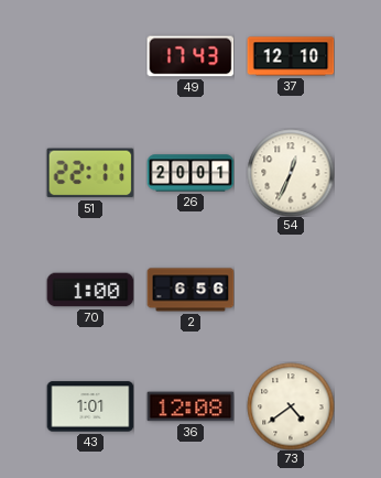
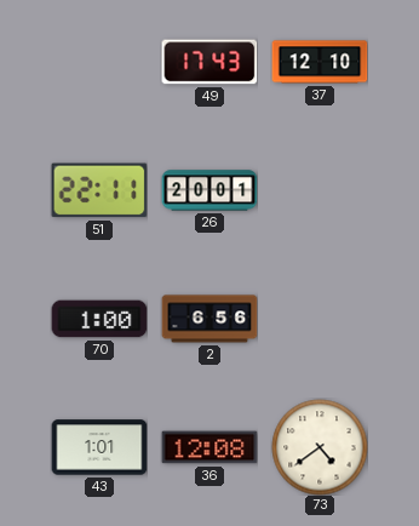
54: 12:34 -> none
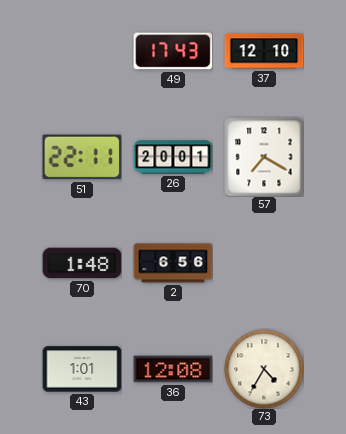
57: none -> 7:20
70: 1:00 -> 1:48
73: 4:39 -> 4:35
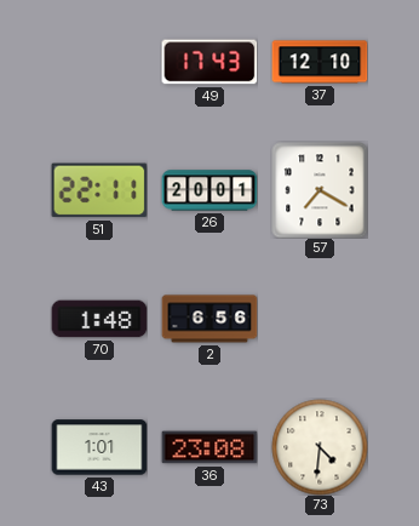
36: 12:08 -> 23:08
73: 4:35 -> 4:31
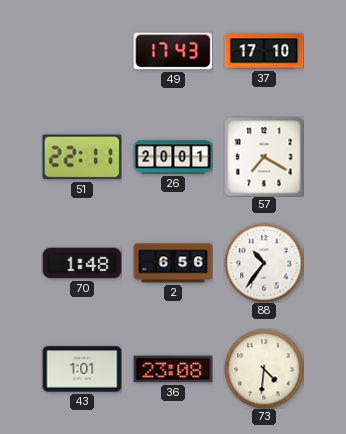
37: 12:10 -> 17:10
88: none -> 10:36
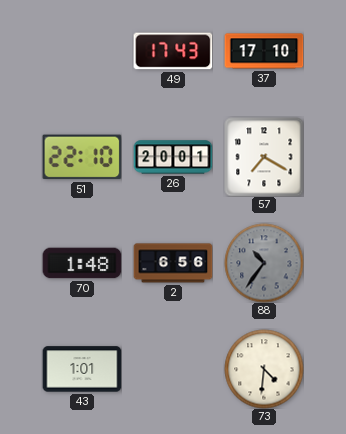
51: 22:11 -> 22:10
88 dial: white -> grey
36: 23:08 -> none
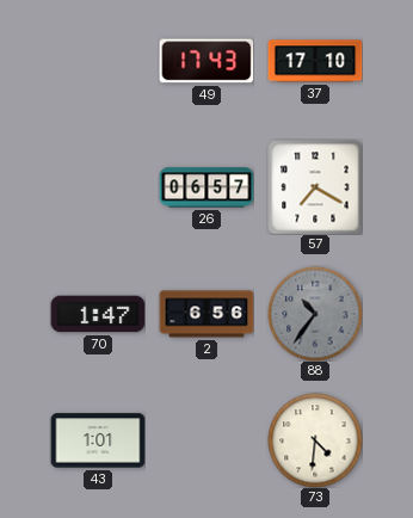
51: 22:10 -> none
26: 20:01 -> 06:57
70: 1:48 -> 1:47
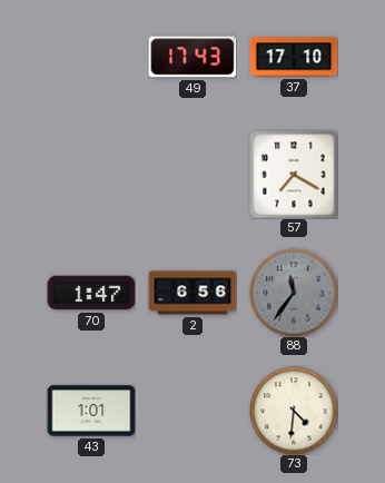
26: 06:57 -> none
88: 10:36 -> 11:36
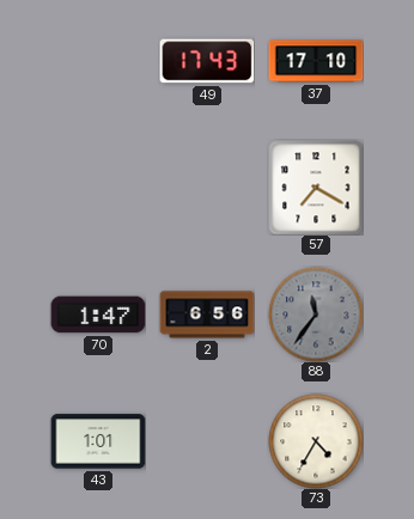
73: 4:31 -> 4:35
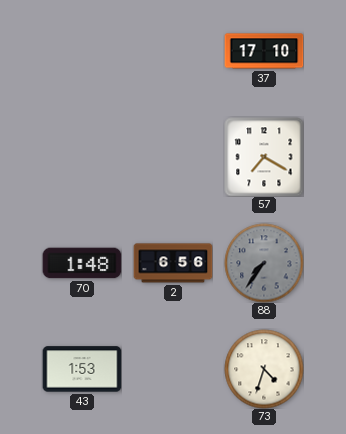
49: 17:43 -> none
70: 1:47 -> 1:48
88: 11:36 -> 7:36
43: 1:01 -> 1:53
73: 4:35 -> 4:33
